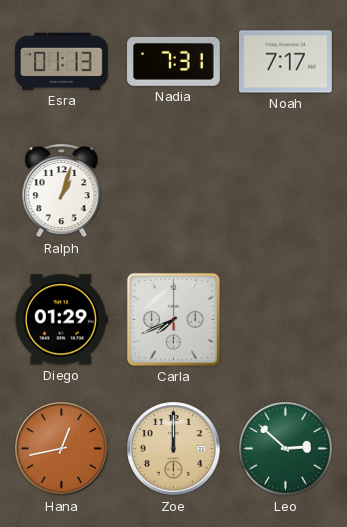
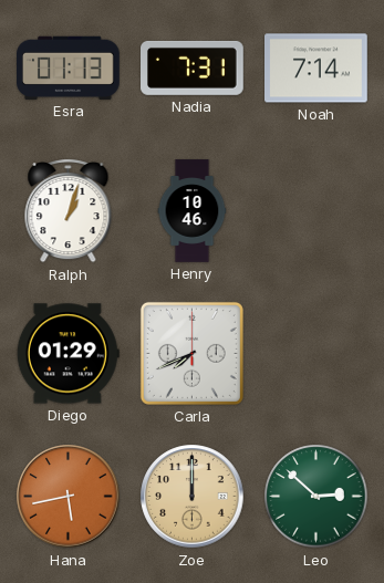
Noah: 7:17 -> 7:14
Henry: none -> 10:46
Hana: 12:43 -> 5:43
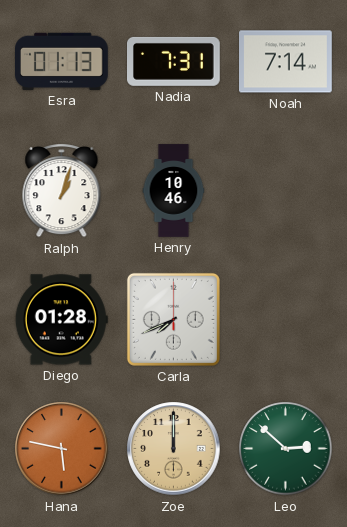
Diego: 01:29 -> 01:28
Hana: 5:43 -> 5:47
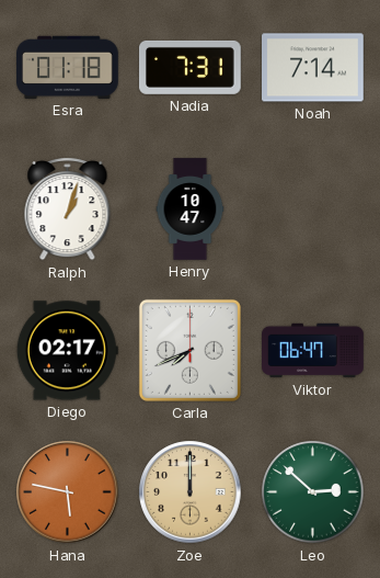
Esra: 01:13 -> 01:18
Henry: 10:46 -> 10:47
Diego: 01:28 -> 02:17
Viktor: none -> 06:47
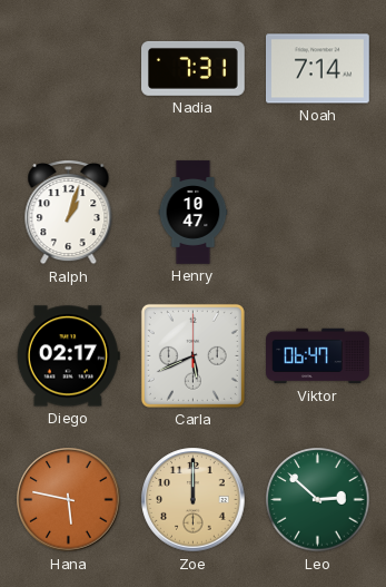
Esra: 01:18 -> none
Carla: 7:41 -> 5:41
